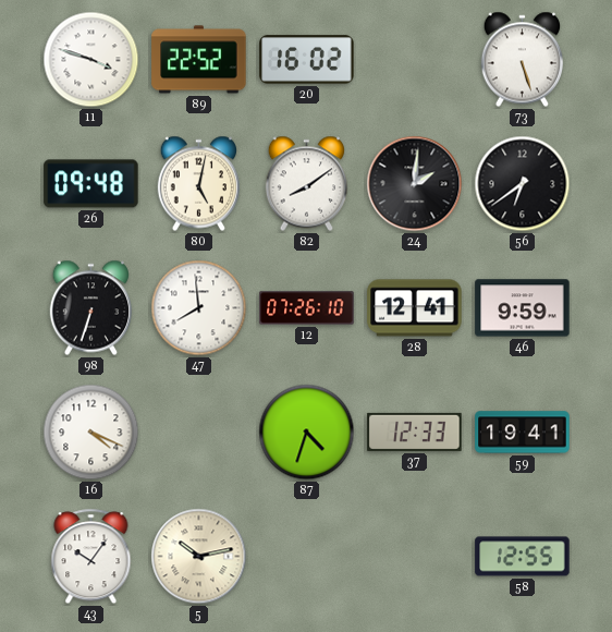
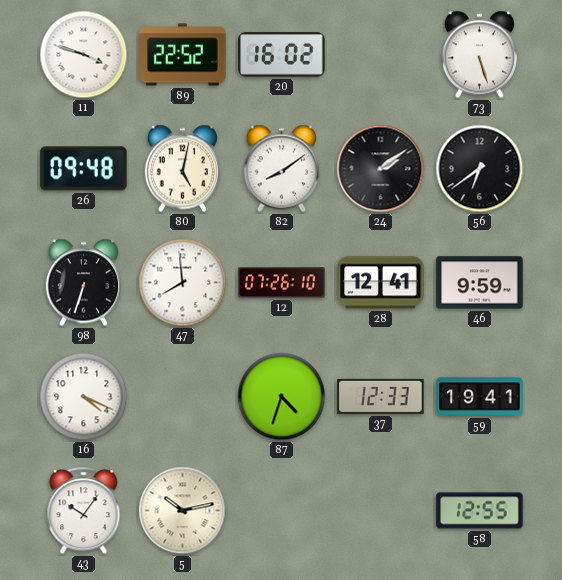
24: 2:01 -> 2:09
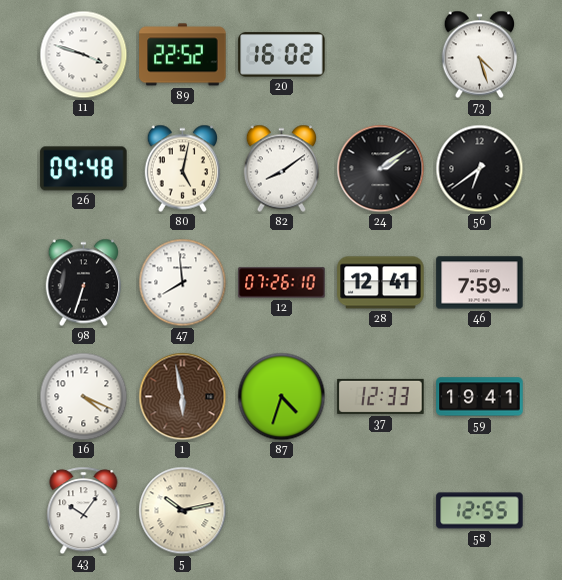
73: 5:27 -> 4:27
46: 9:59 -> 7:59
1: none -> 5:58
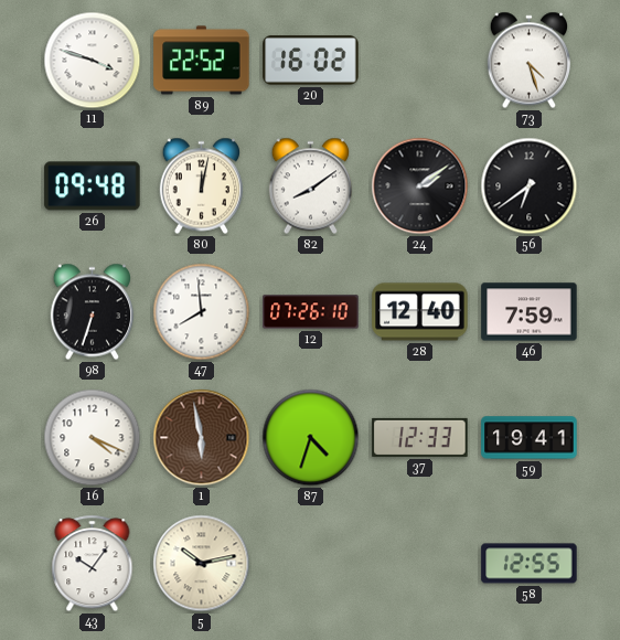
80: 5:02 -> 12:02
28: 12:41 -> 12:40
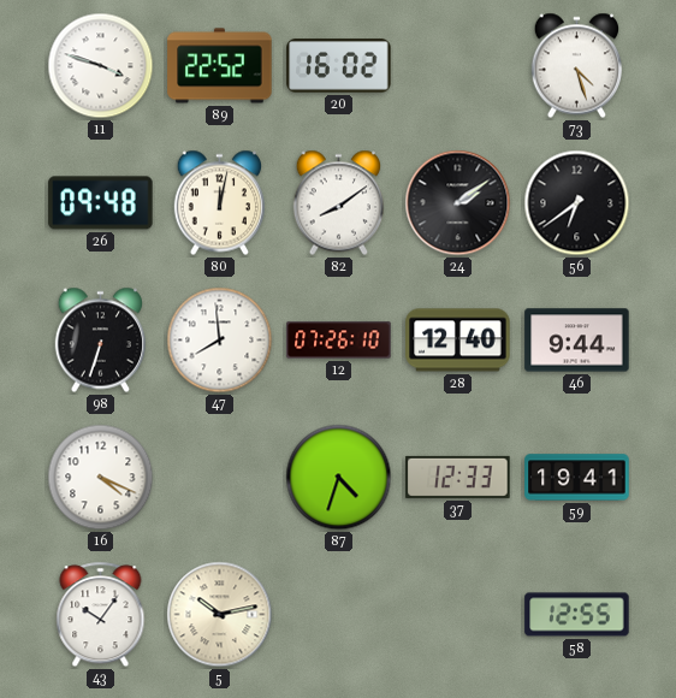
46: 7:59 -> 9:44
1: 5:58 -> none
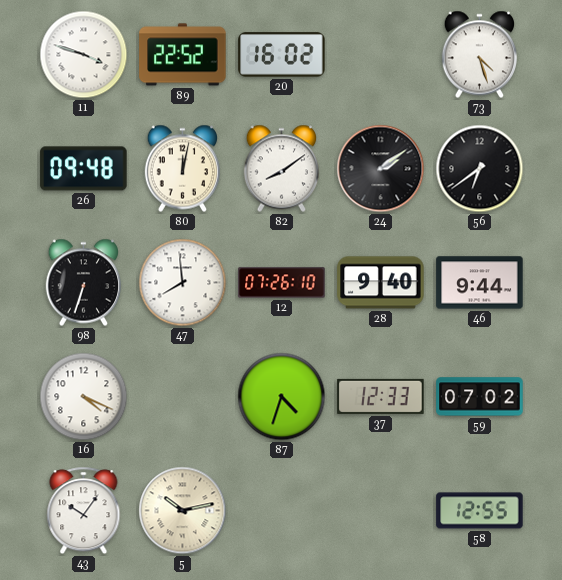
28: 12:40 -> 9:40
59: 19:41 -> 07:02
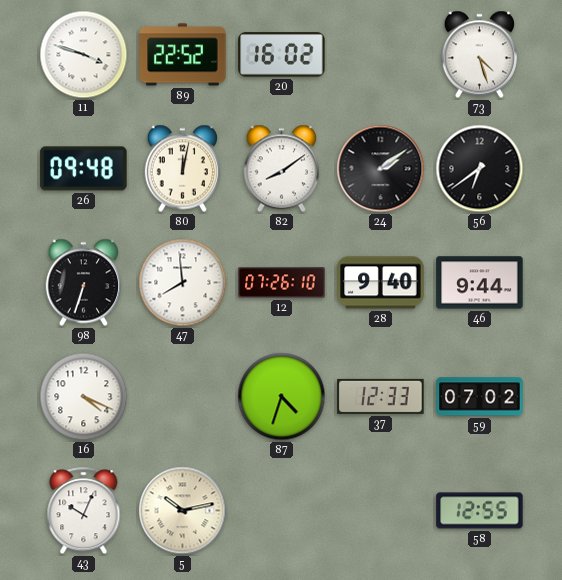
43: 10:06 -> 10:04
